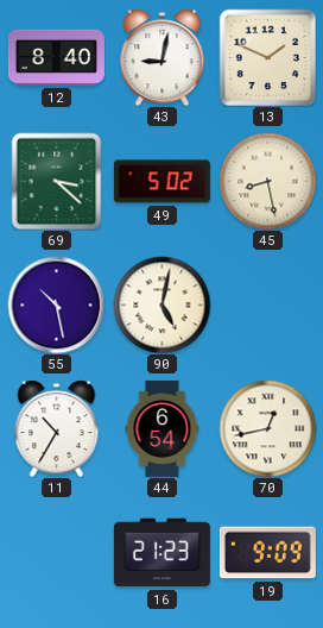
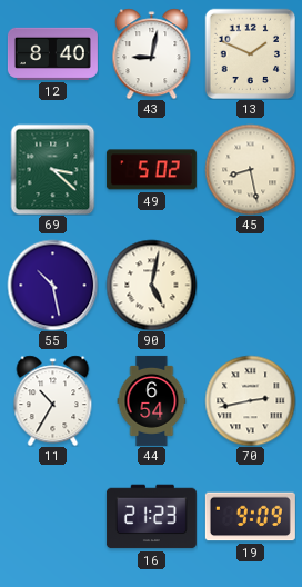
70: 12:43 -> 2:43
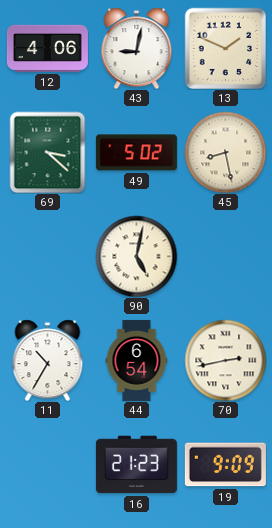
12: 8:40 -> 4:06
55: 10:28 -> none
